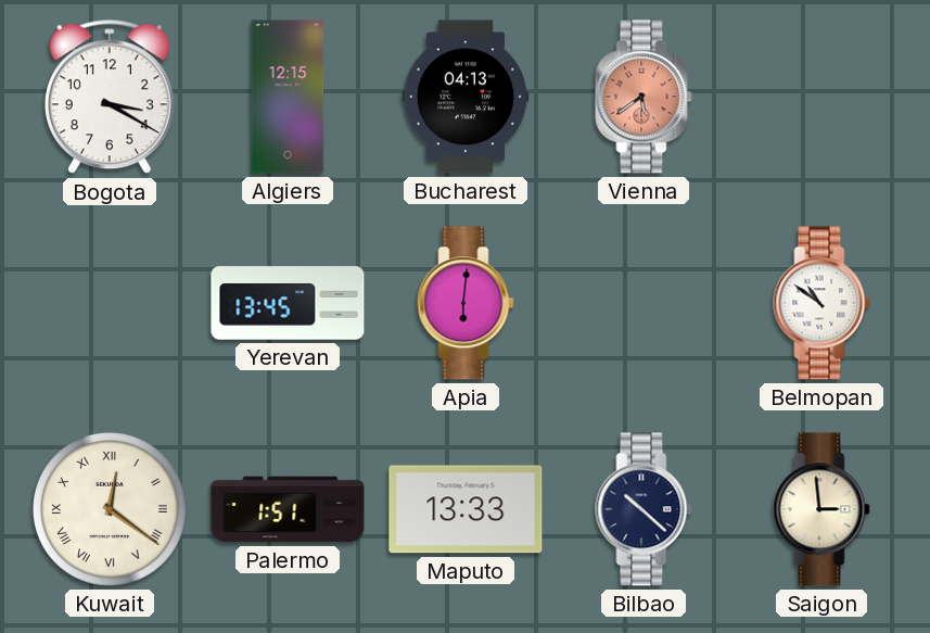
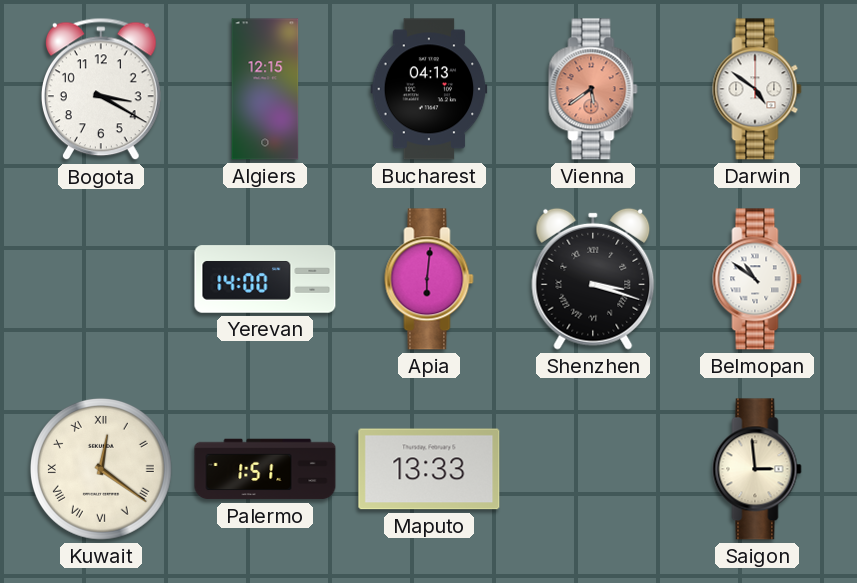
Darwin: none -> 4:51
Yerevan: 13:45 -> 14:00
Shenzhen: none -> 3:18
Bilbao: 10:22 -> none
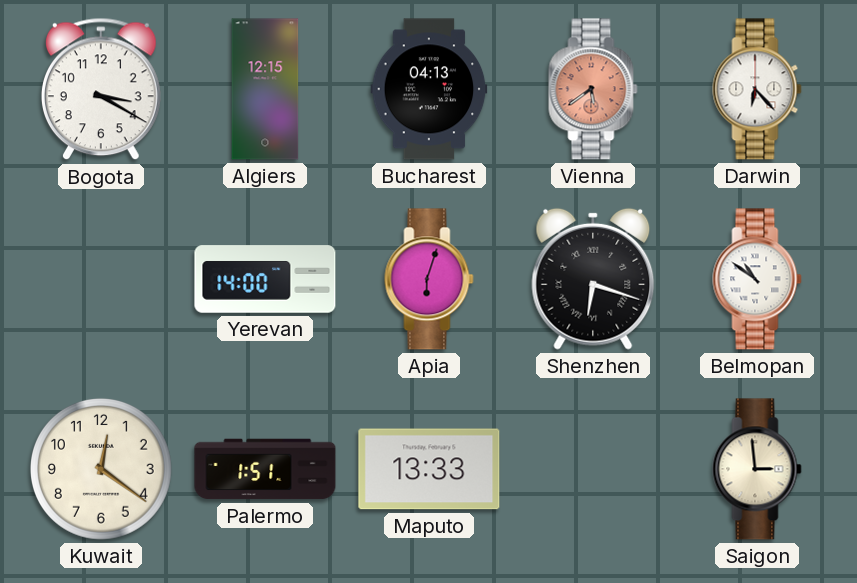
Darwin: 4:51 -> 6:23
Apia: 6:01 -> 6:03
Shenzhen: 3:18 -> 6:18
Kuwait numerals: Roman -> Arabic
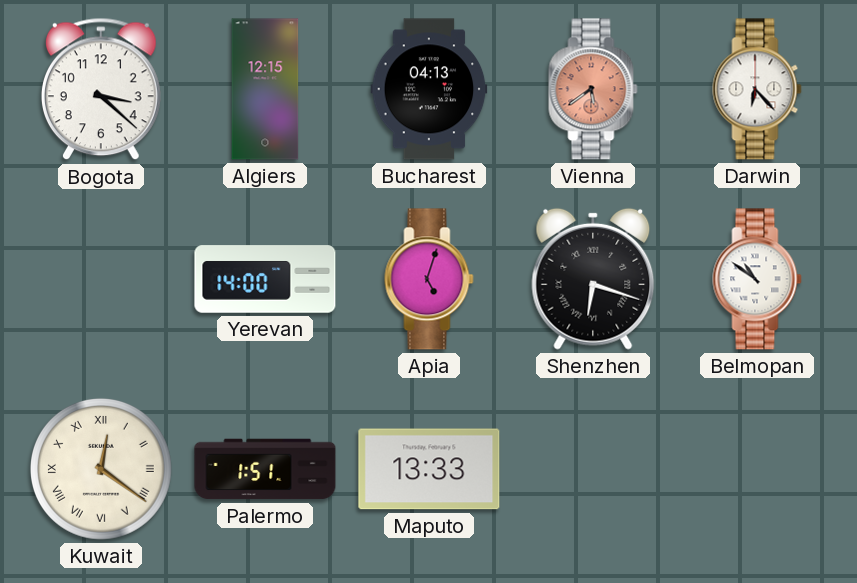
Bogota: 3:20 -> 3:22
Apia: 6:03 -> 5:03
Kuwait numerals: Arabic -> Roman
Saigon: 2:59 -> none
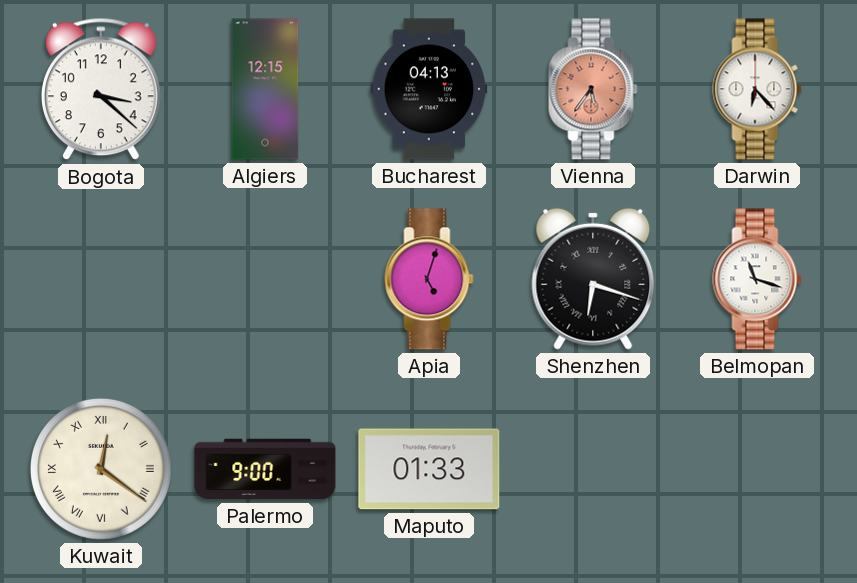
Vienna: 5:39 -> 5:36
Yerevan: 14:00 -> none
Belmopan: 10:51 -> 11:18
Palermo: 1:51 -> 9:00
Maputo: 13:33 -> 01:33
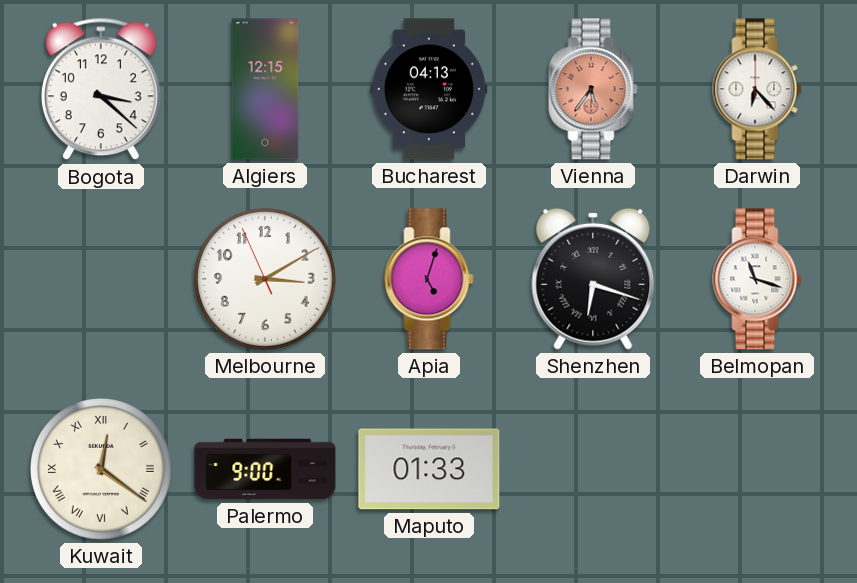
Melbourne: none -> 3:09
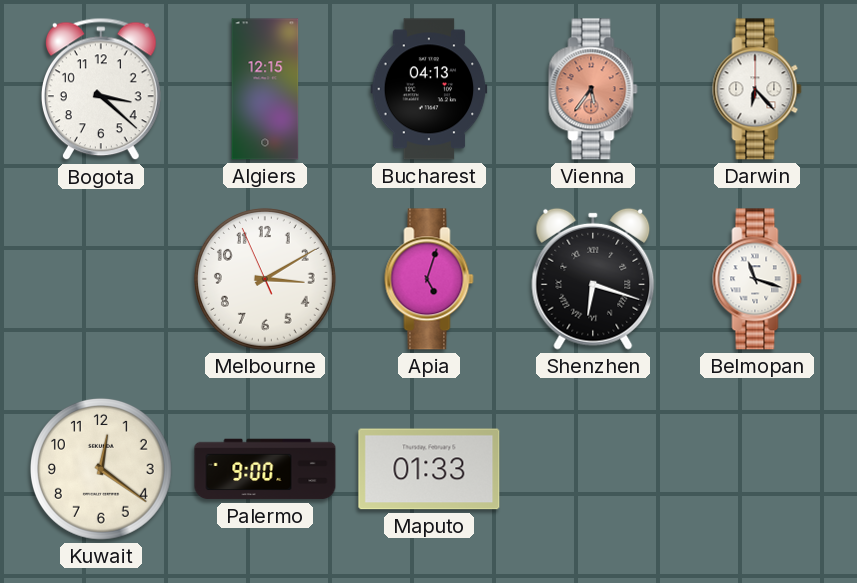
Kuwait numerals: Roman -> Arabic
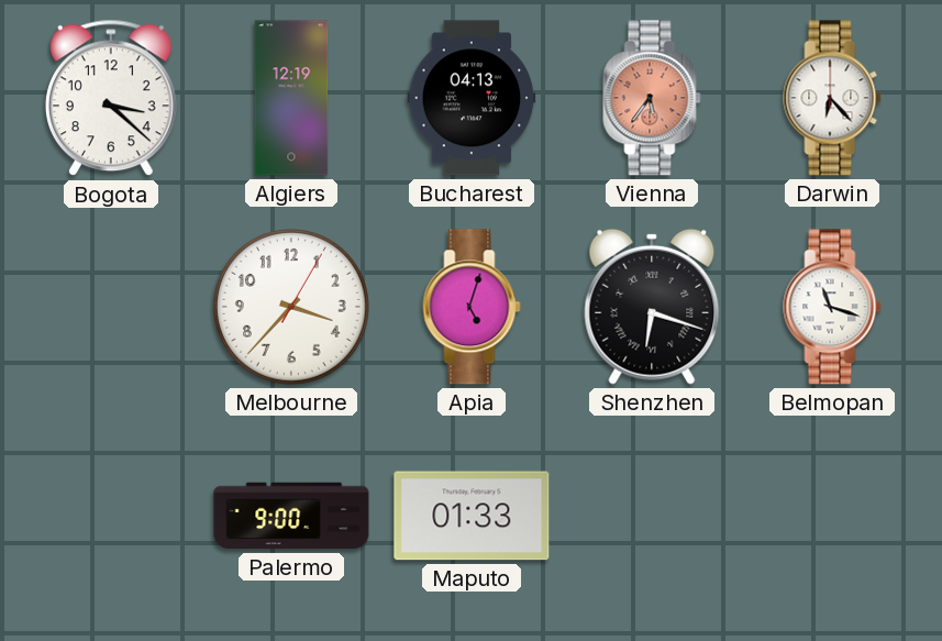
Algiers: 12:15 -> 12:19
Melbourne: 3:09 -> 3:37
Kuwait: 12:21 -> none
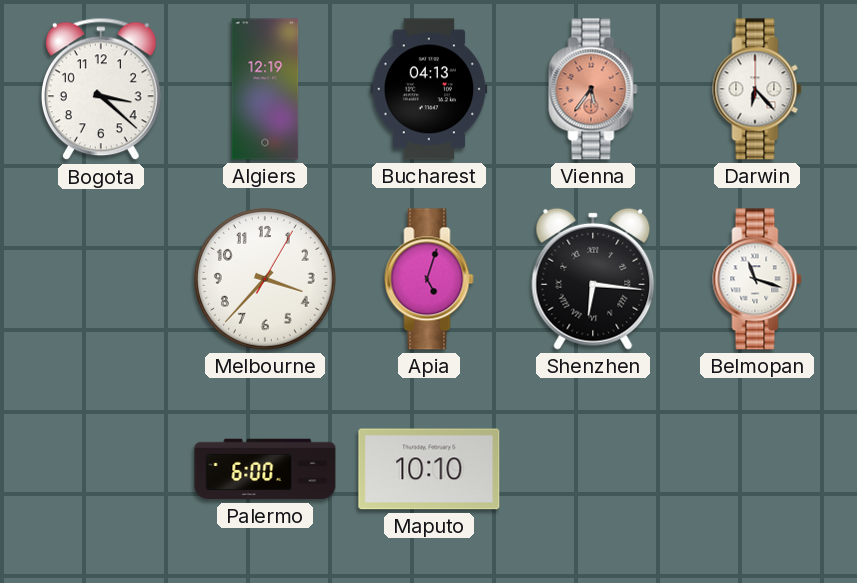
Shenzhen: 6:18 -> 6:16
Palermo: 9:00 -> 6:00
Maputo: 01:33 -> 10:10
